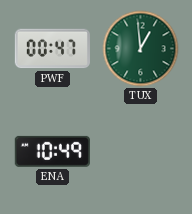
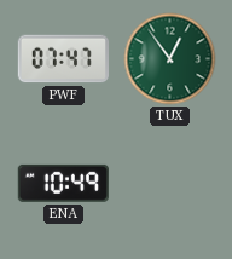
PWF: 00:47 -> 07:47
TUX: 12:59 -> 12:54
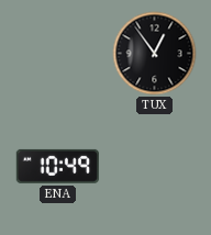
PWF: 07:47 -> none
TUX dial: green -> black
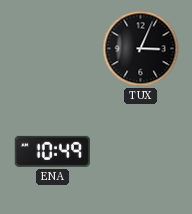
TUX: 12:54 -> 3:04
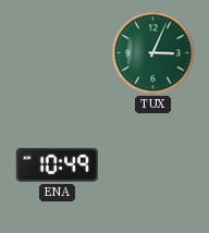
TUX dial: black -> green
